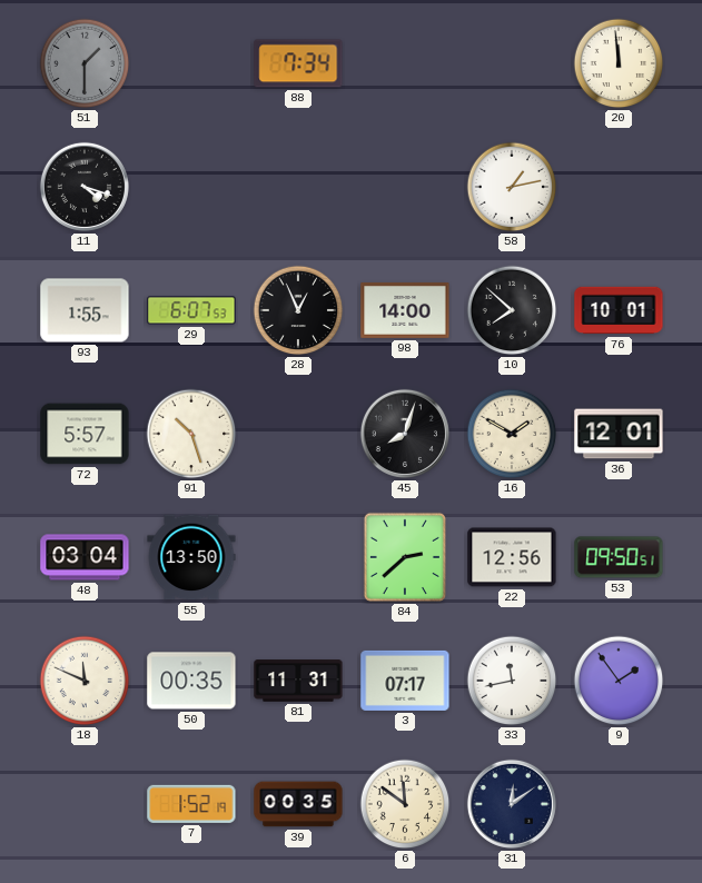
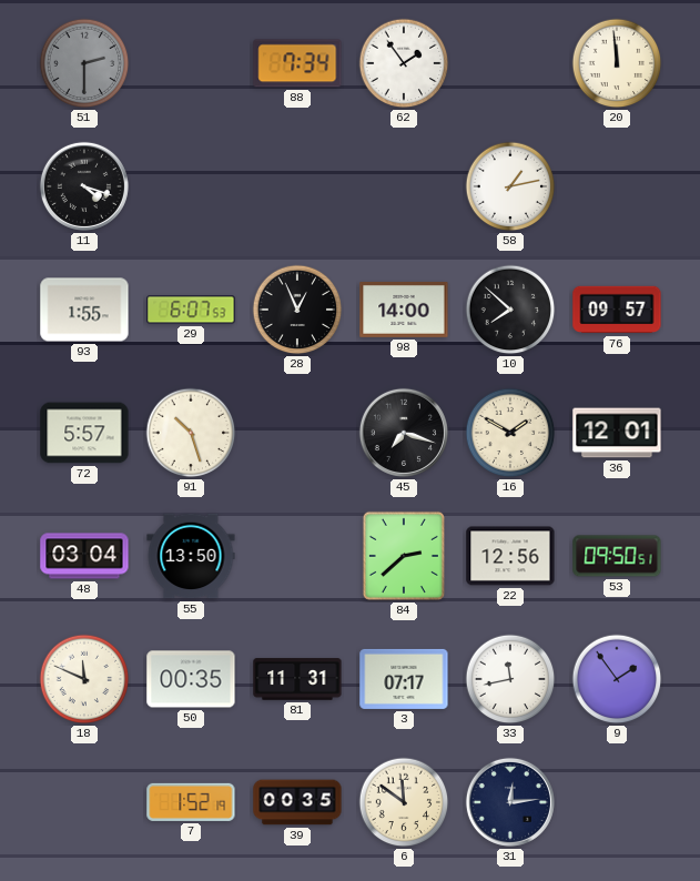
51: 1:30 -> 2:30
62: none -> 1:54
76: 10:01 -> 09:57
45: 8:03 -> 7:18
31: 12:09 -> 12:14
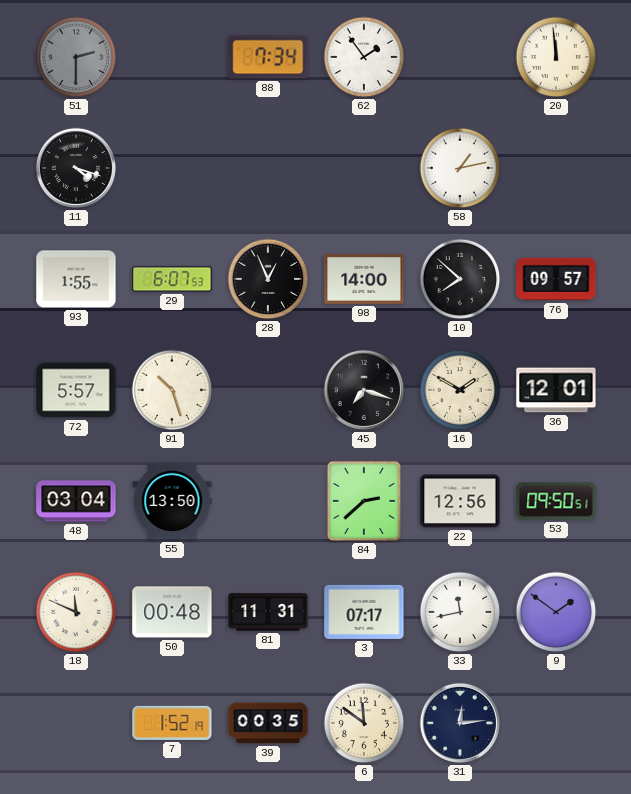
50: 00:35 -> 00:48
9: 1:54 -> 1:51
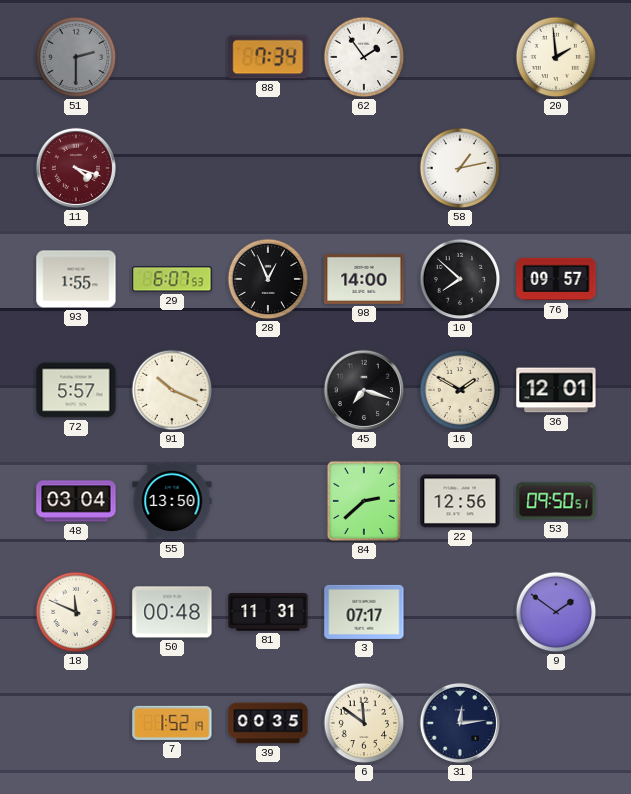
20: 11:59 -> 1:59
11 dial: black -> burgundy
91: 10:27 -> 10:19
33: 11:43 -> none
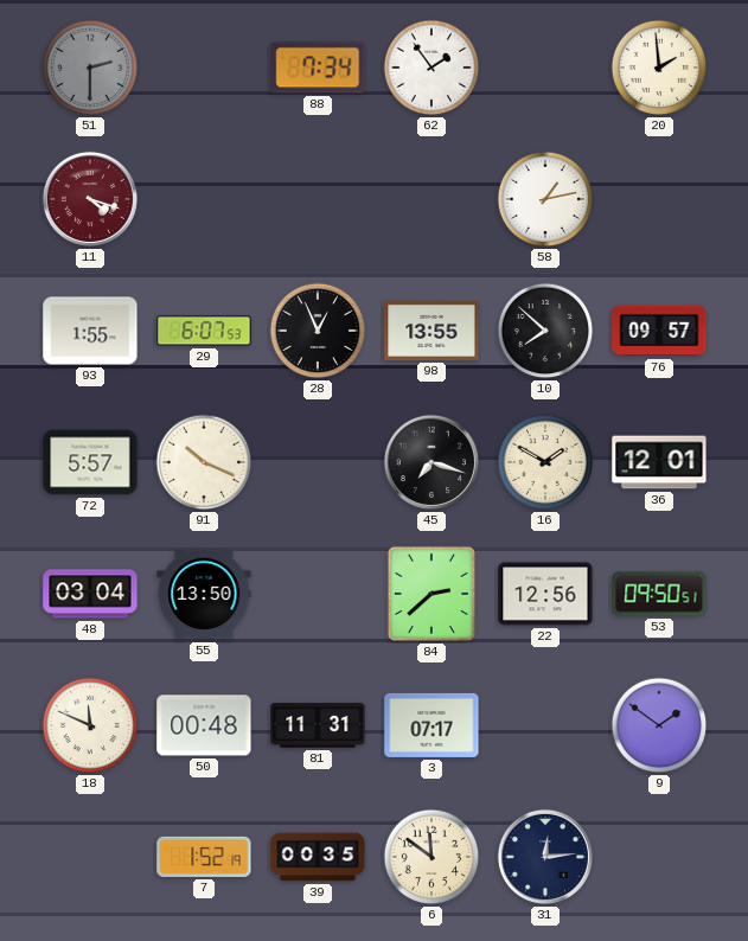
98: 14:00 -> 13:55
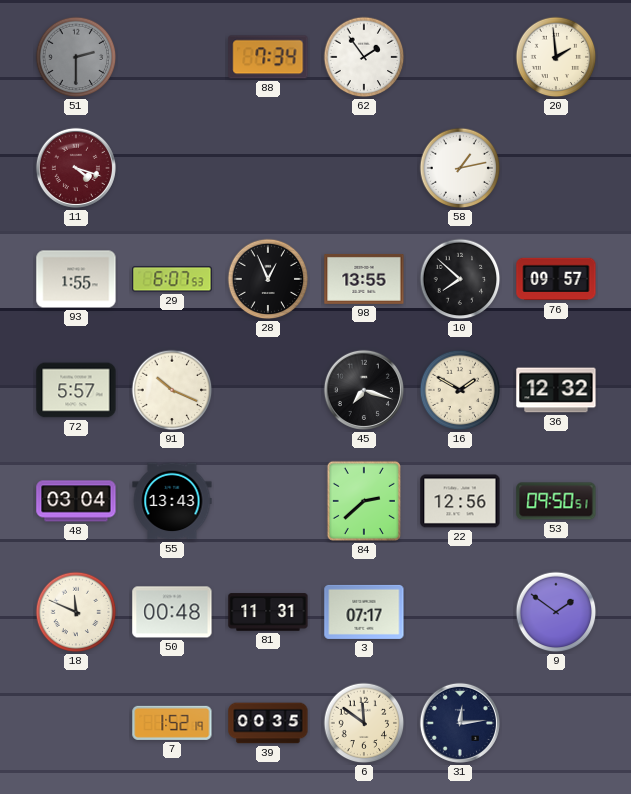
36: 12:01 -> 12:32
55: 13:50 -> 13:43
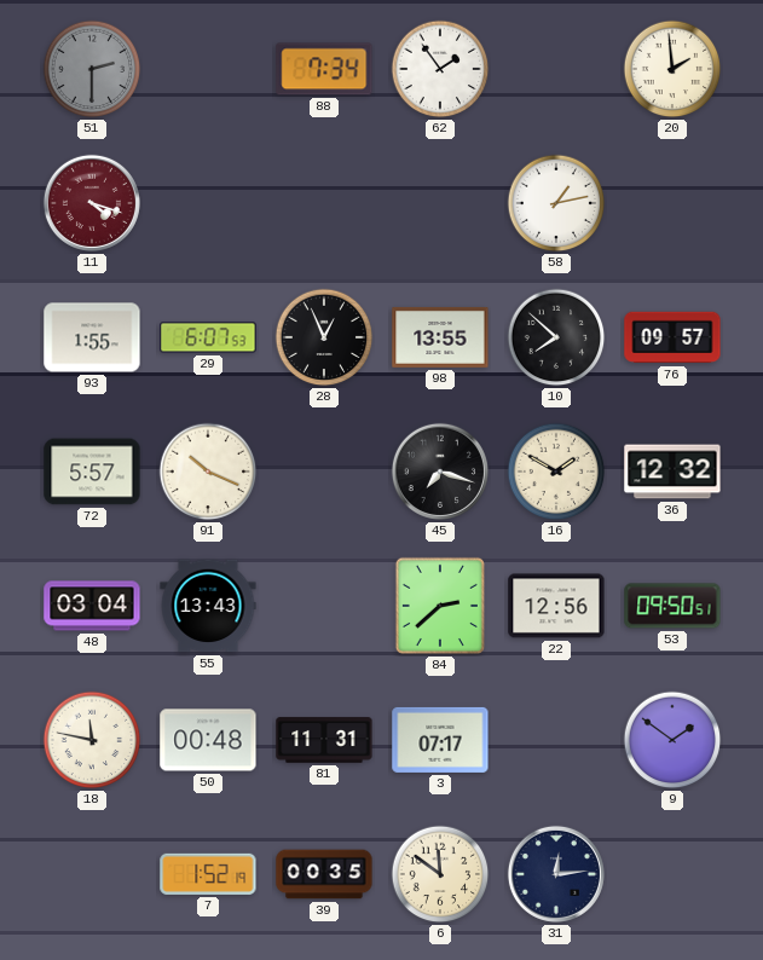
18: 11:49 -> 11:47
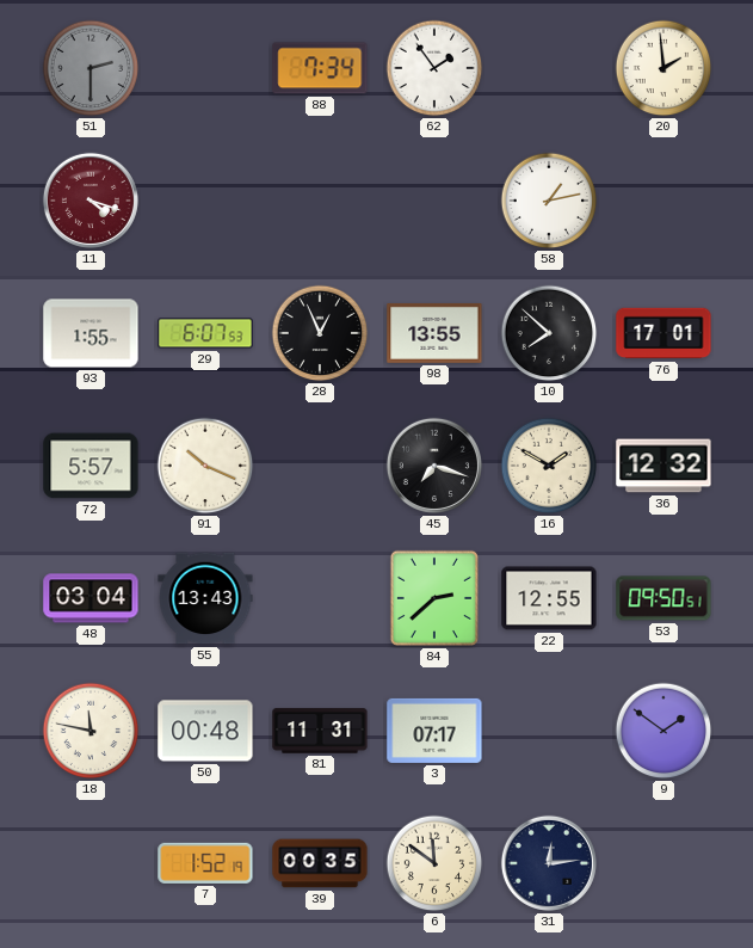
76: 09:57 -> 17:01
22: 12:56 -> 12:55
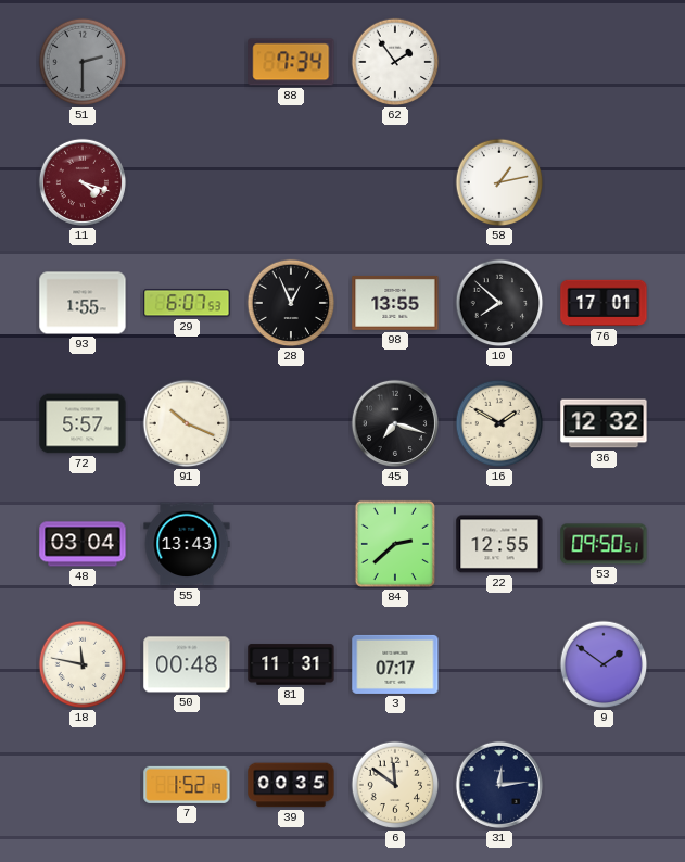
20: 1:59 -> none
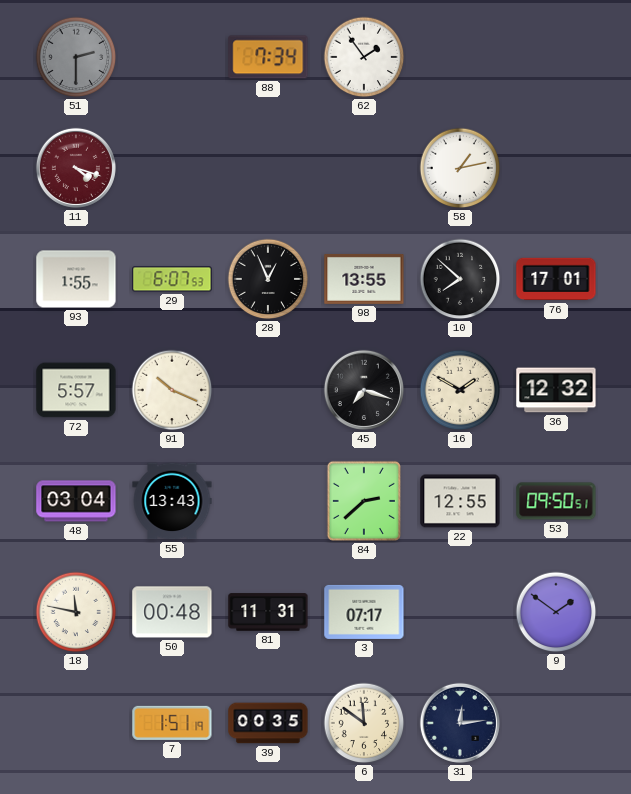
7: 1:52 -> 1:51
